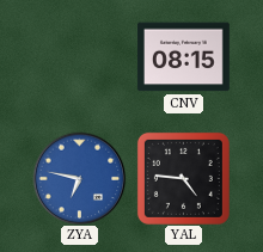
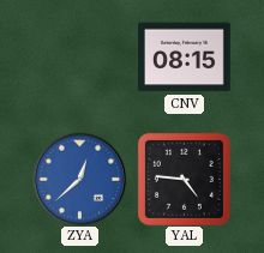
ZYA: 6:47 -> 12:38
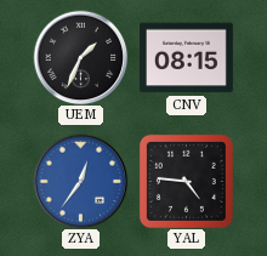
UEM: none -> 1:34
ZYA: 12:38 -> 12:36
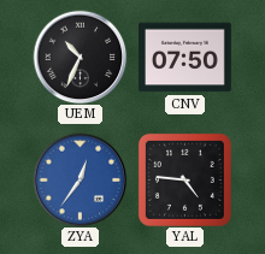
UEM: 1:34 -> 10:34
CNV: 08:15 -> 07:50
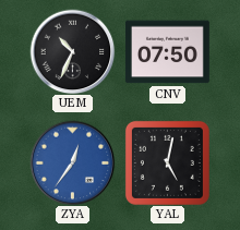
YAL: 4:46 -> 5:02
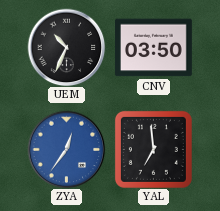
CNV: 07:50 -> 03:50
YAL: 5:02 -> 6:59
